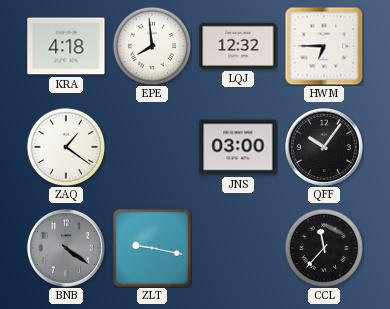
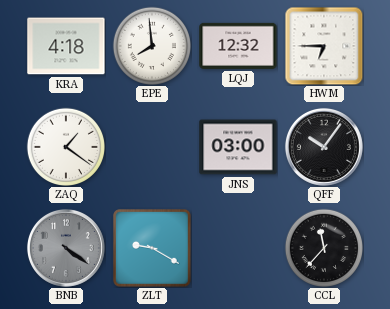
ZLT: 9:17 -> 9:20
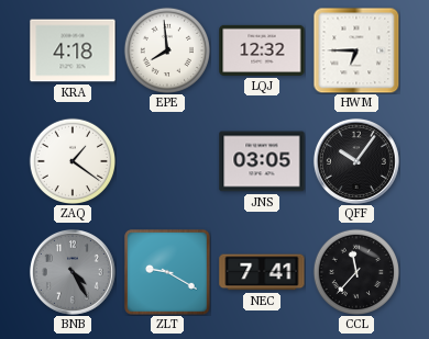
JNS: 03:00 -> 03:05
BNB: 4:21 -> 4:25
NEC: none -> 7:41
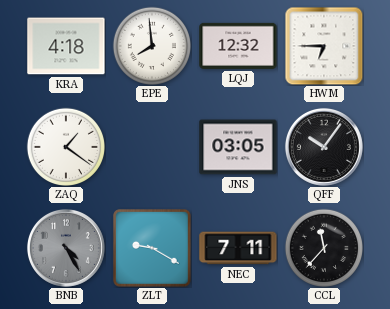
NEC: 7:41 -> 7:11
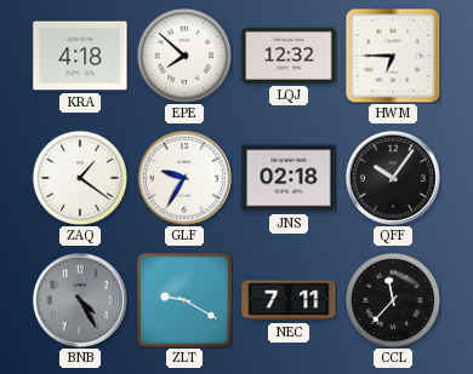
EPE: 7:59 -> 7:52
GLF: none -> 9:35
JNS: 03:05 -> 02:18
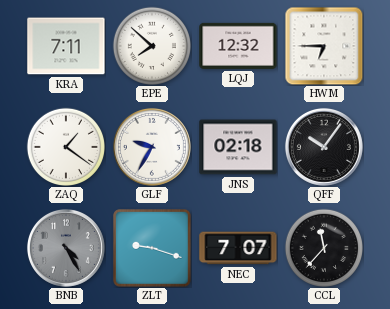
KRA: 4:18 -> 7:11
ZLT: 9:20 -> 9:18
NEC: 7:11 -> 7:07
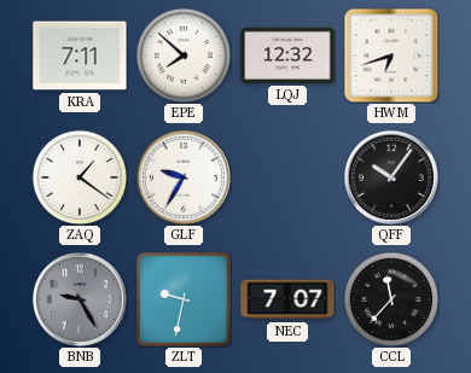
HWM: 6:45 -> 6:42
JNS: 02:18 -> none
BNB: 4:25 -> 9:25
ZLT: 9:18 -> 9:32
